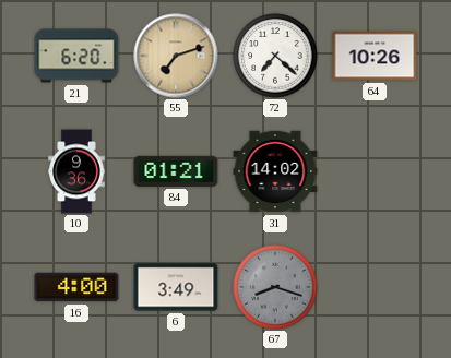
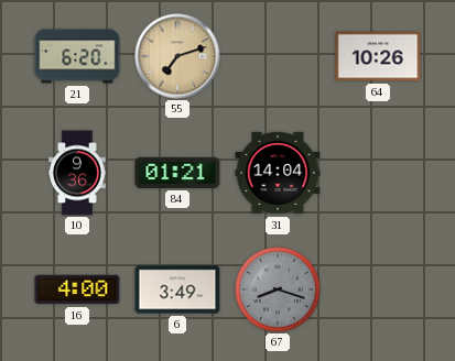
72: 7:22 -> none
31: 14:02 -> 14:04
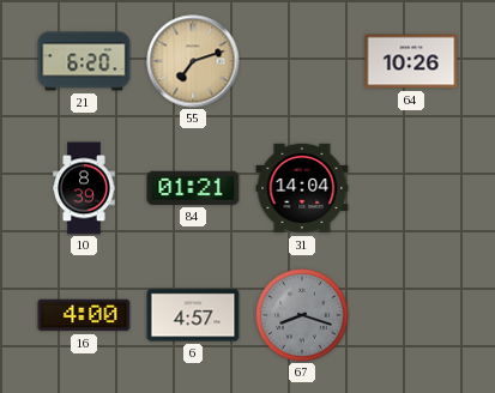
10: 9:36 -> 8:39
6: 3:49 -> 4:57
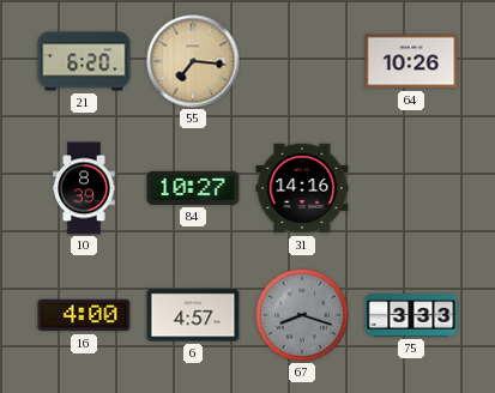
55: 7:12 -> 7:16
84: 01:21 -> 10:27
31: 14:04 -> 14:16
75: none -> 3:33
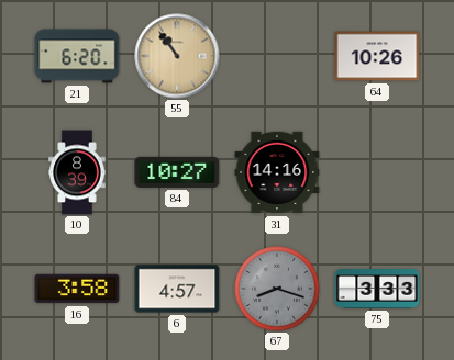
55: 7:16 -> 10:54
16: 4:00 -> 3:58
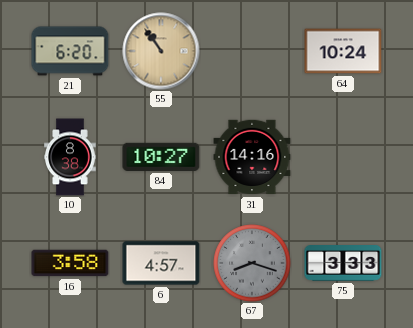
64: 10:26 -> 10:24
10: 8:39 -> 8:38
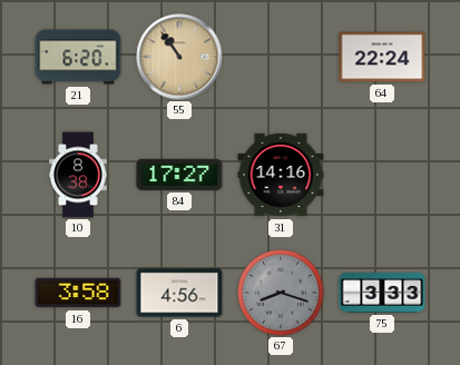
64: 10:24 -> 22:24
84: 10:27 -> 17:27
6: 4:57 -> 4:56
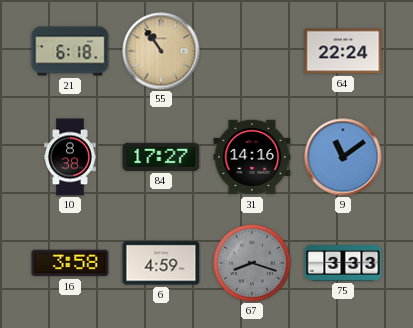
21: 6:20 -> 6:18
9: none -> 11:09
6: 4:56 -> 4:59
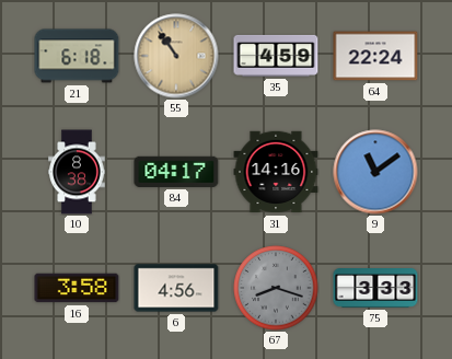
35: none -> 4:59
84: 17:27 -> 04:17
6: 4:59 -> 4:56
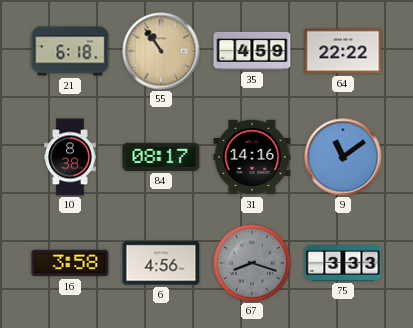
64: 22:24 -> 22:22
84: 04:17 -> 08:17
